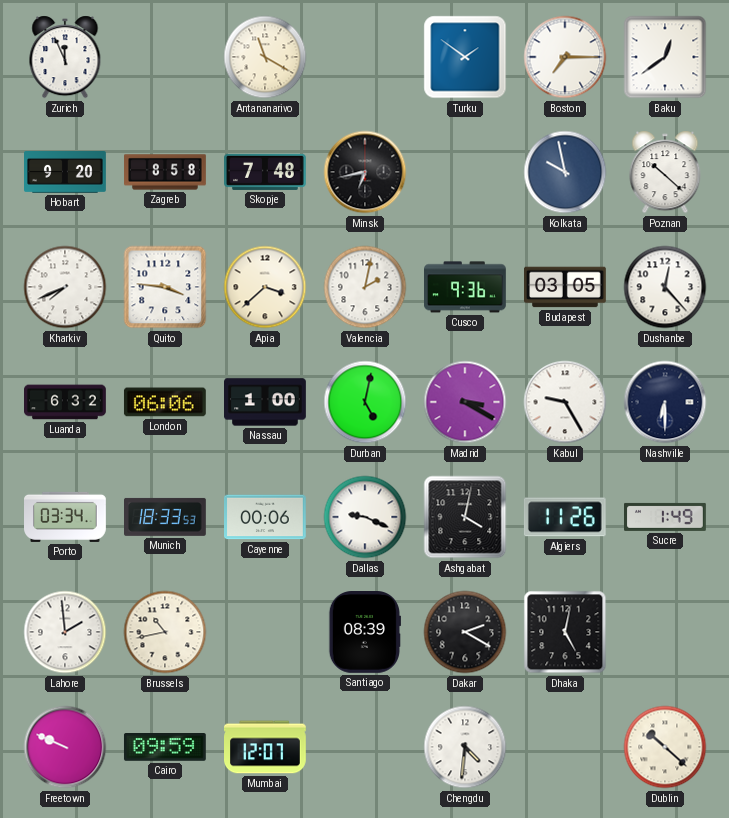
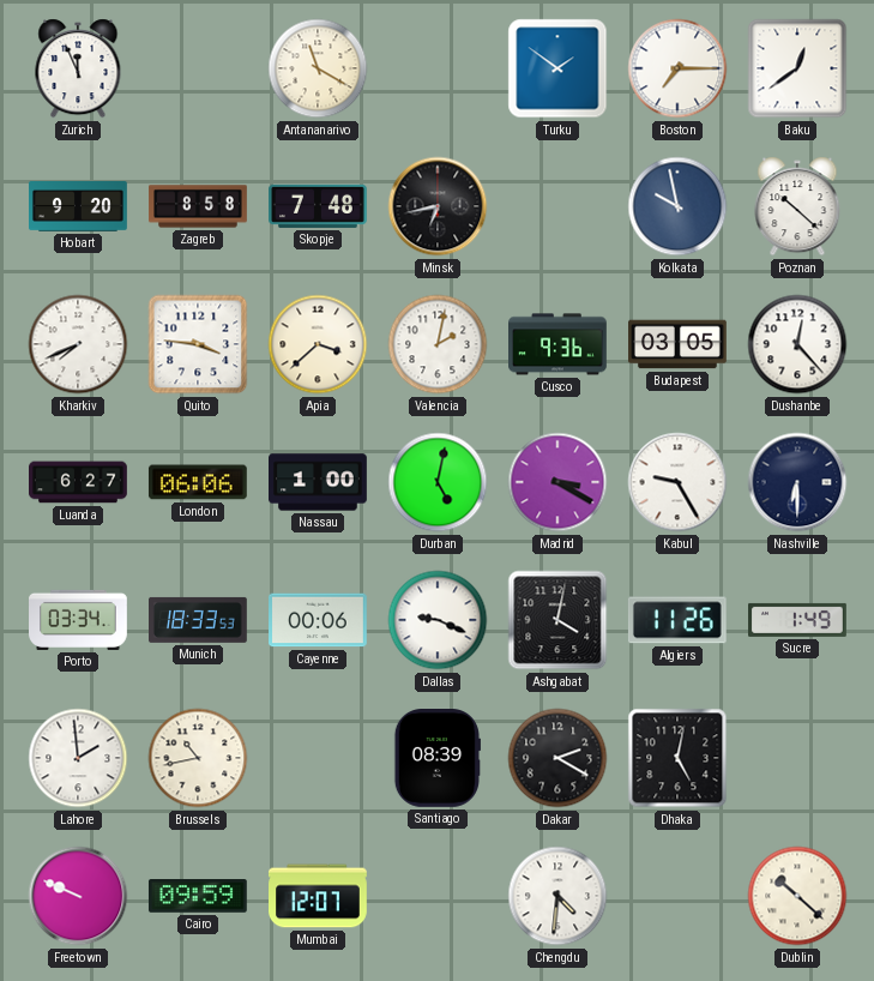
Luanda: 6:32 -> 6:27
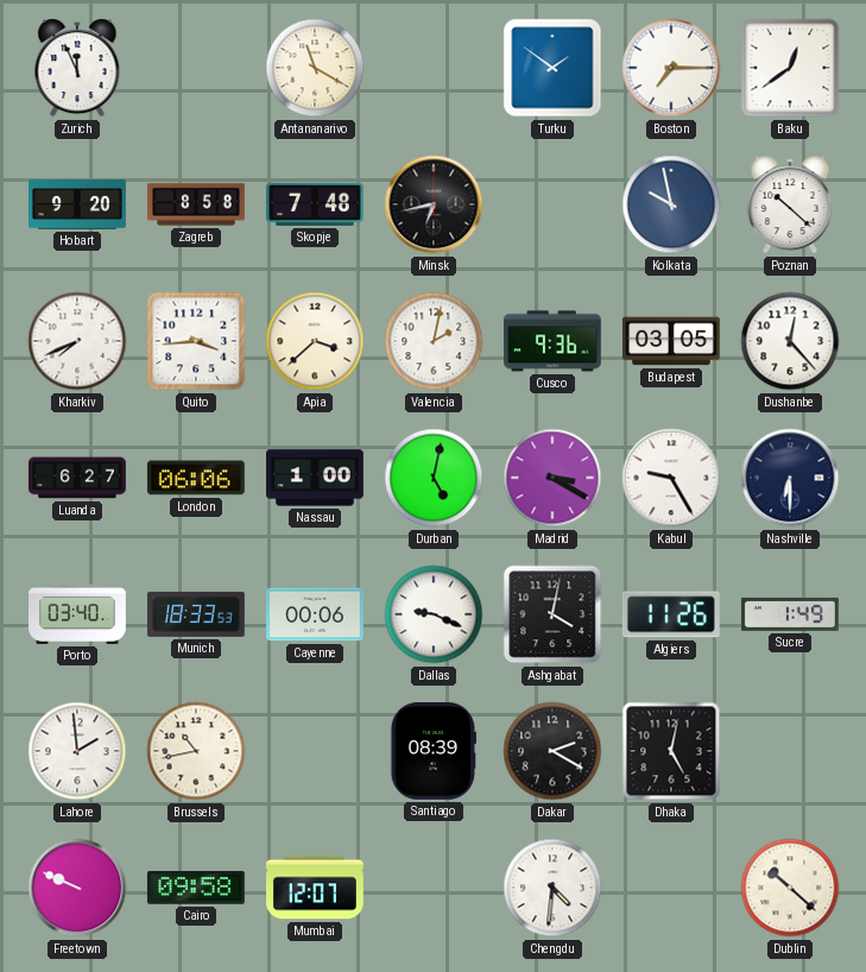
Quito: 3:46 -> 3:44
Porto: 03:34 -> 03:40
Cairo: 09:59 -> 09:58
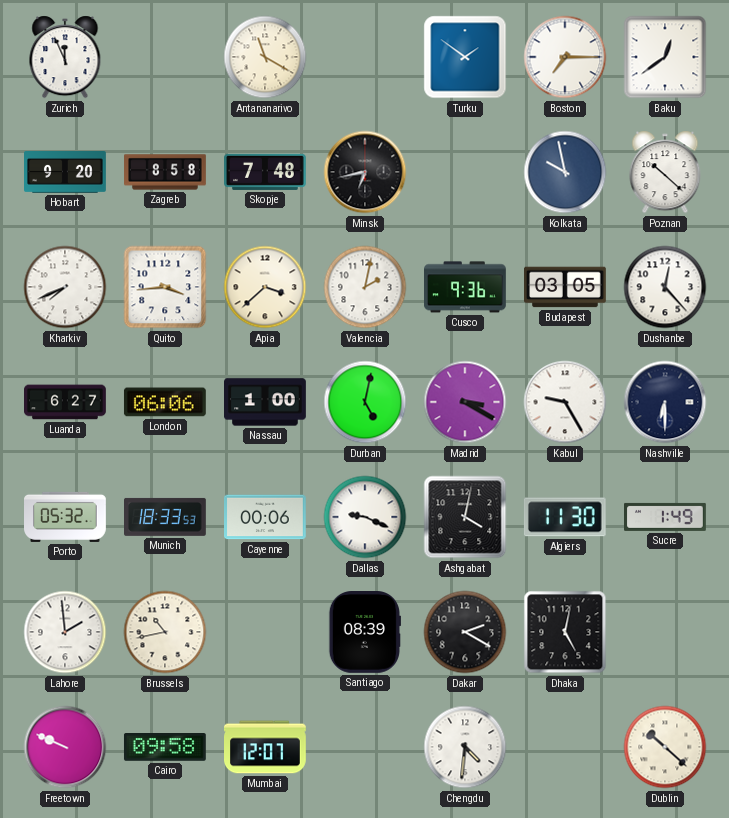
Porto: 03:40 -> 05:32
Algiers: 11:26 -> 11:30
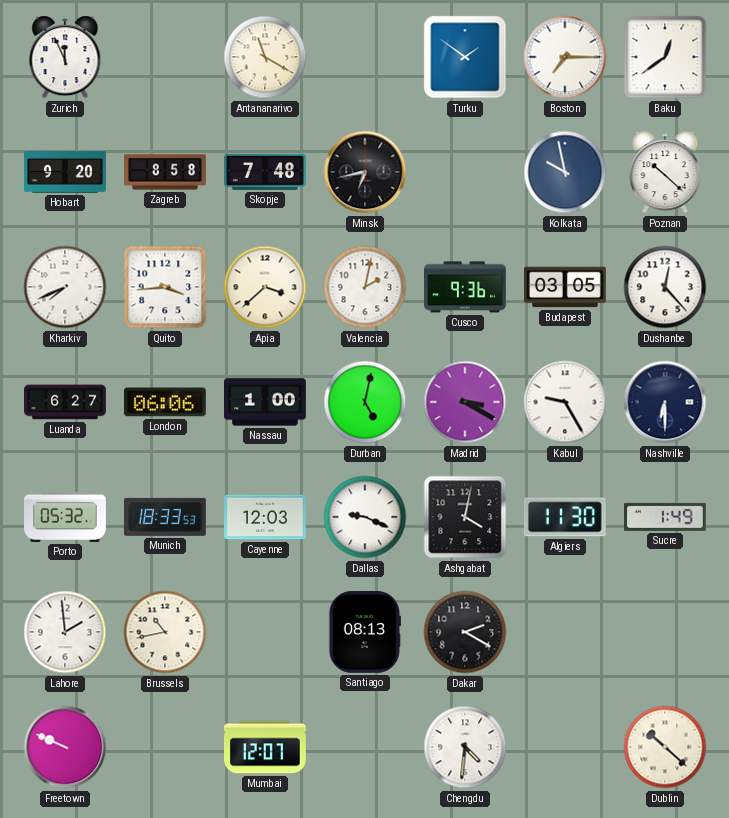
Cayenne: 00:06 -> 12:03
Santiago: 08:39 -> 08:13
Dhaka: 5:02 -> none
Cairo: 09:58 -> none
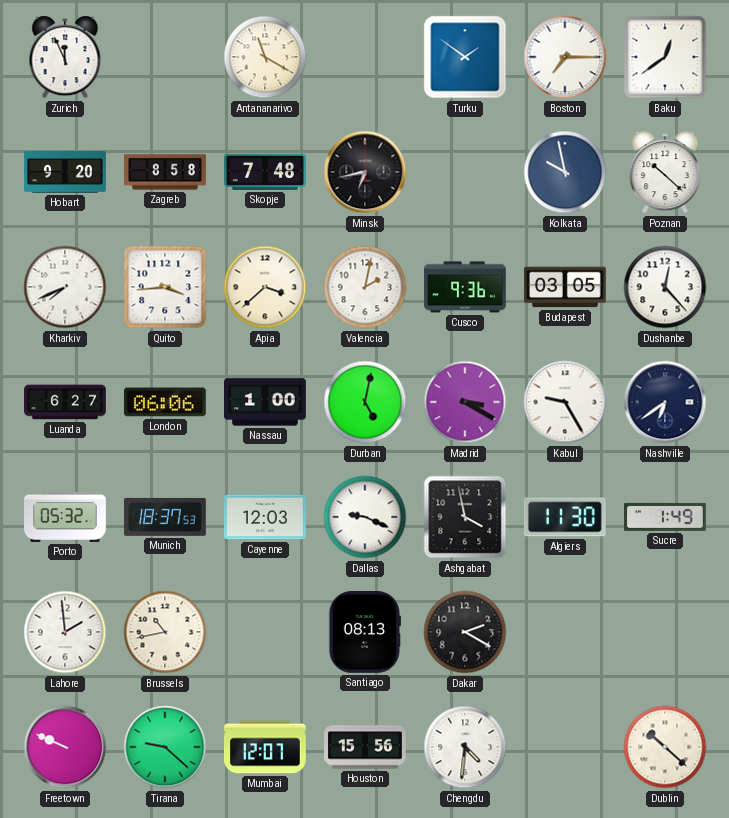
Nashville: 6:30 -> 6:39
Munich: 18:33 -> 18:37
Ashgabat: 4:02 -> 3:58
Tirana: none -> 9:22
Houston: none -> 15:56
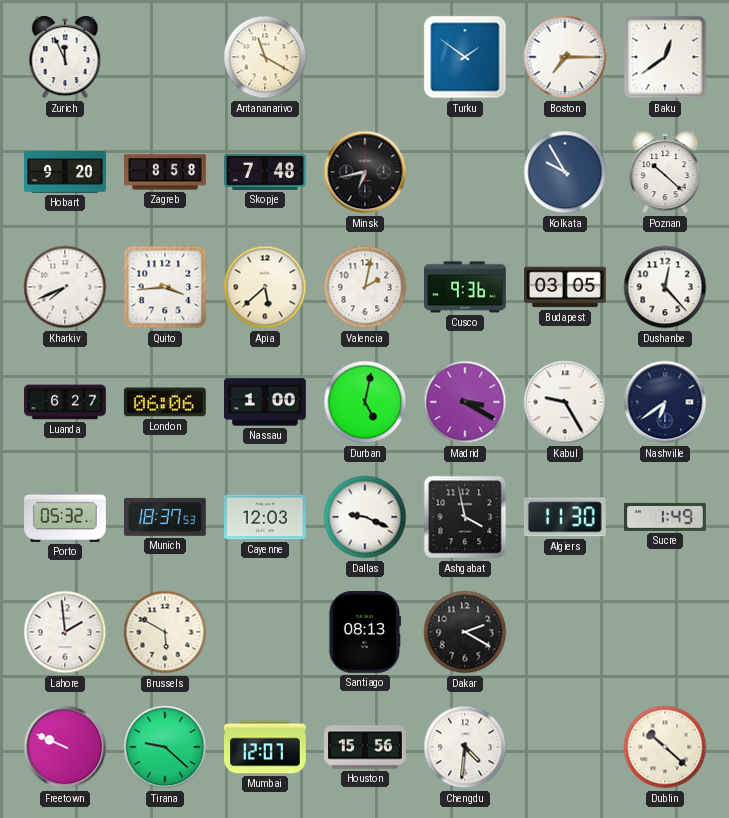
Kolkata: 9:58 -> 9:55
Apia: 3:38 -> 5:38
Brussels: 10:43 -> 5:50
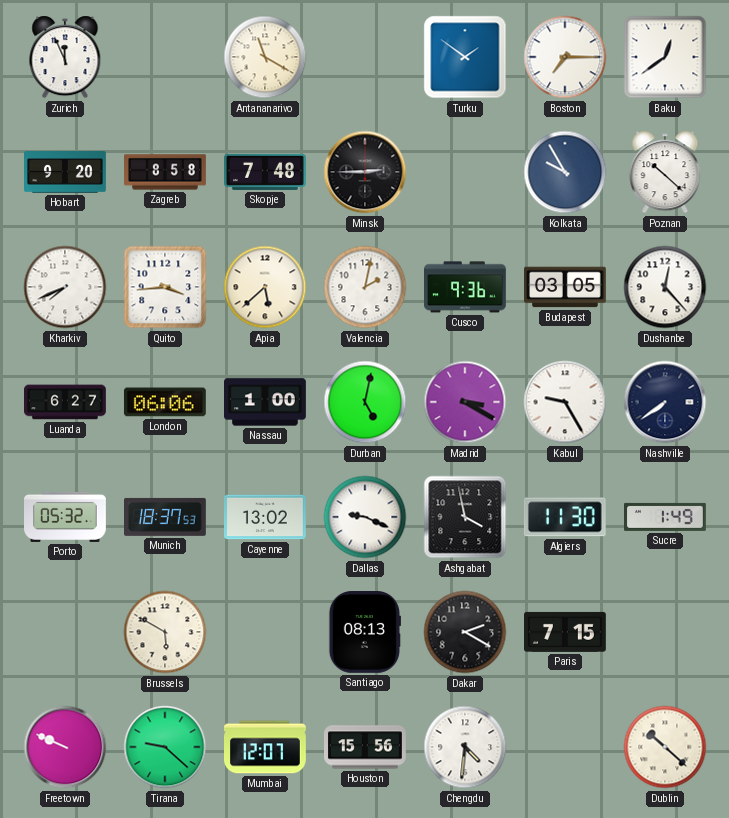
Minsk: 6:43 -> 2:45
Nashville: 6:39 -> 7:39
Cayenne: 12:03 -> 13:02
Lahore: 1:59 -> none
Paris: none -> 7:15
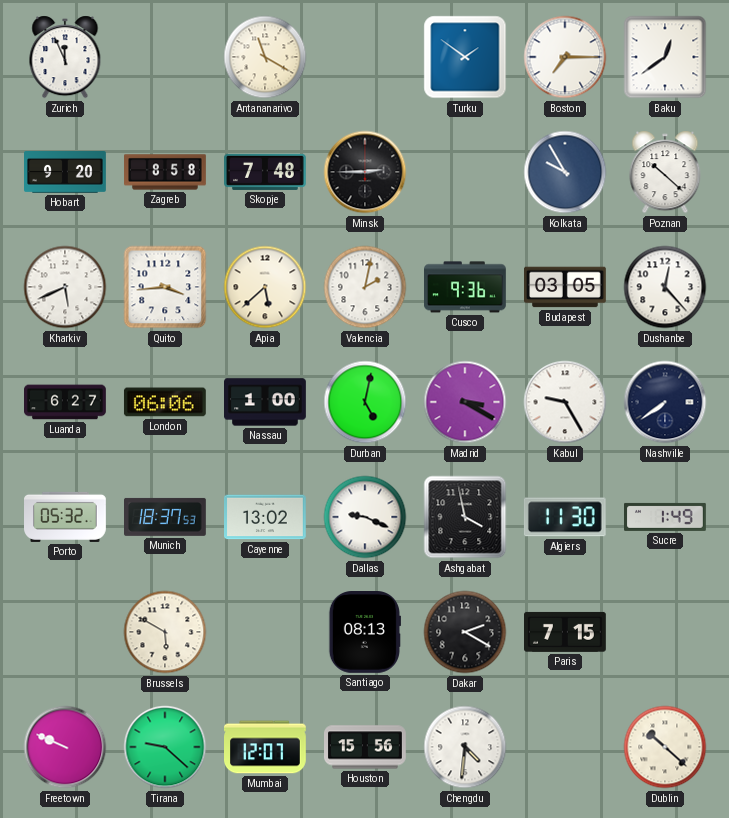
Kharkiv: 7:41 -> 5:41
